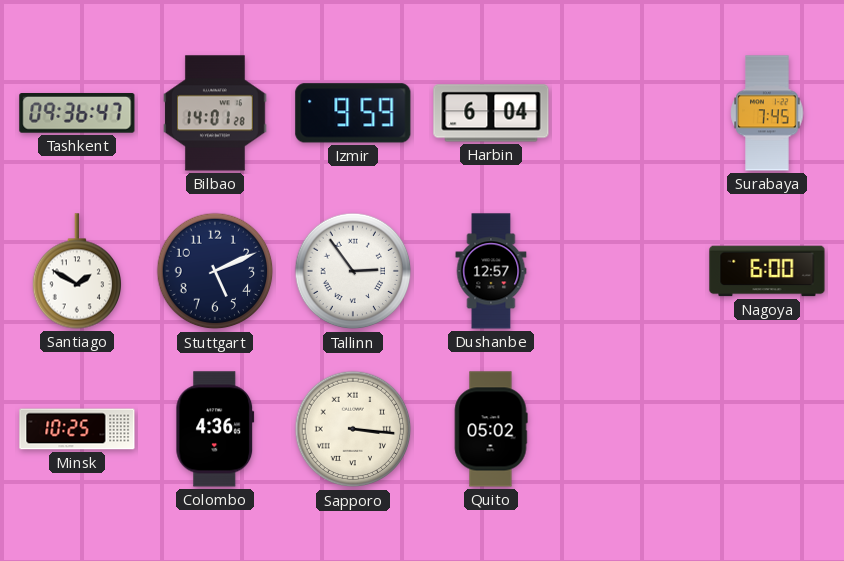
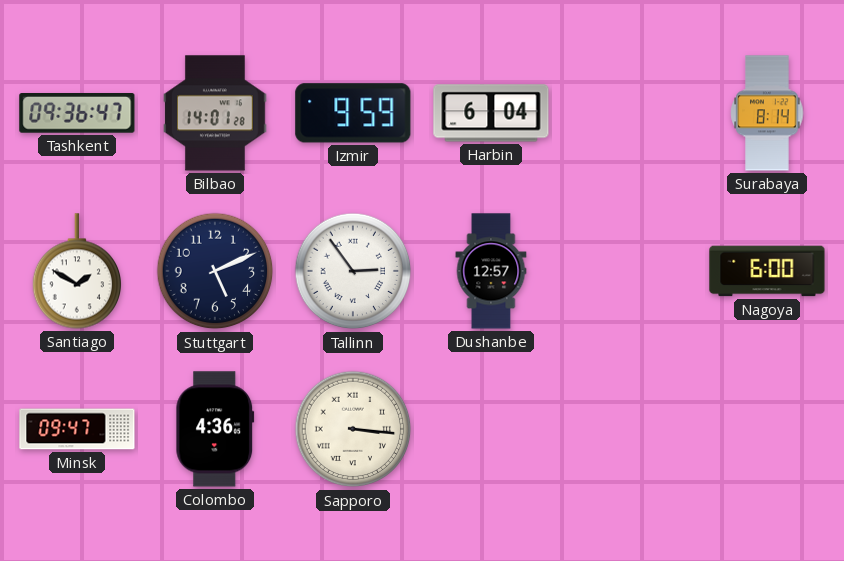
Surabaya: 7:45 -> 8:14
Minsk: 10:25 -> 09:47
Quito: 05:02 -> none
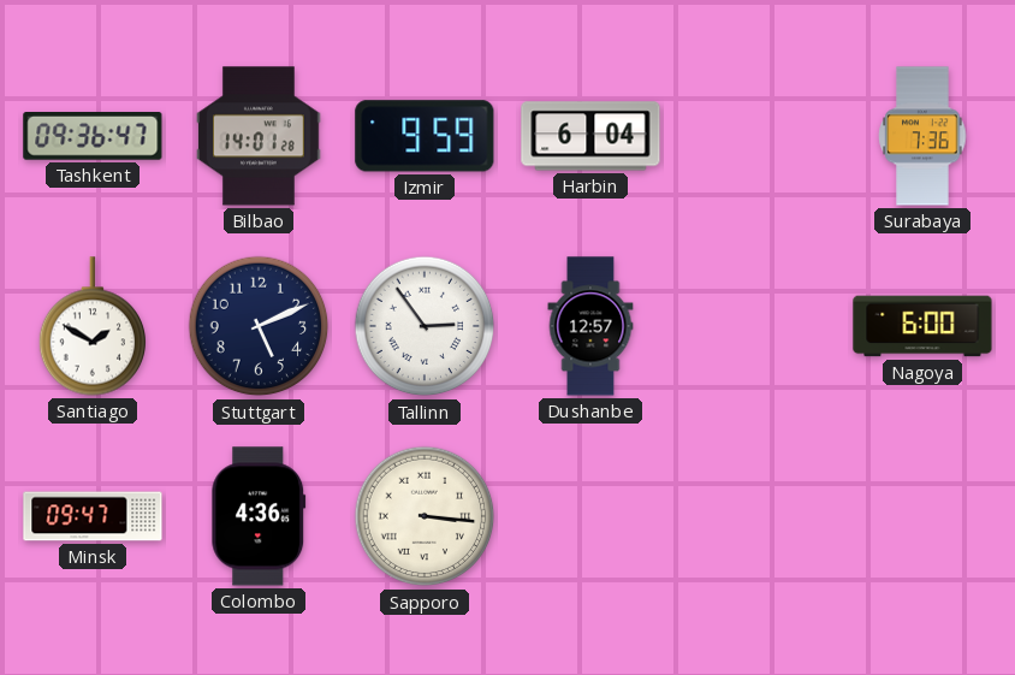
Surabaya: 8:14 -> 7:36
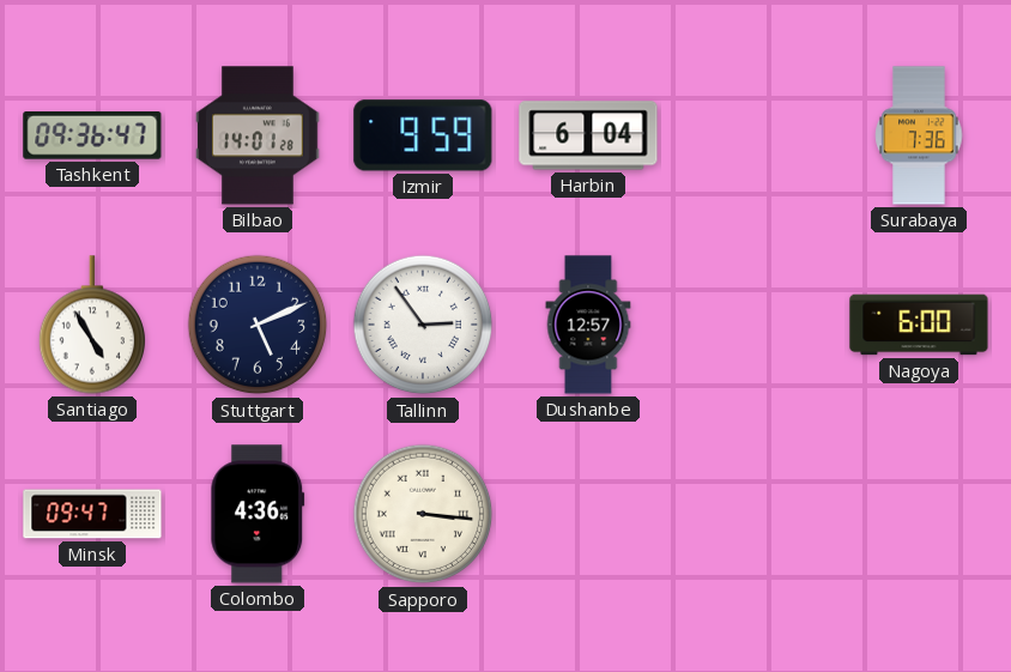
Santiago: 1:50 -> 4:55
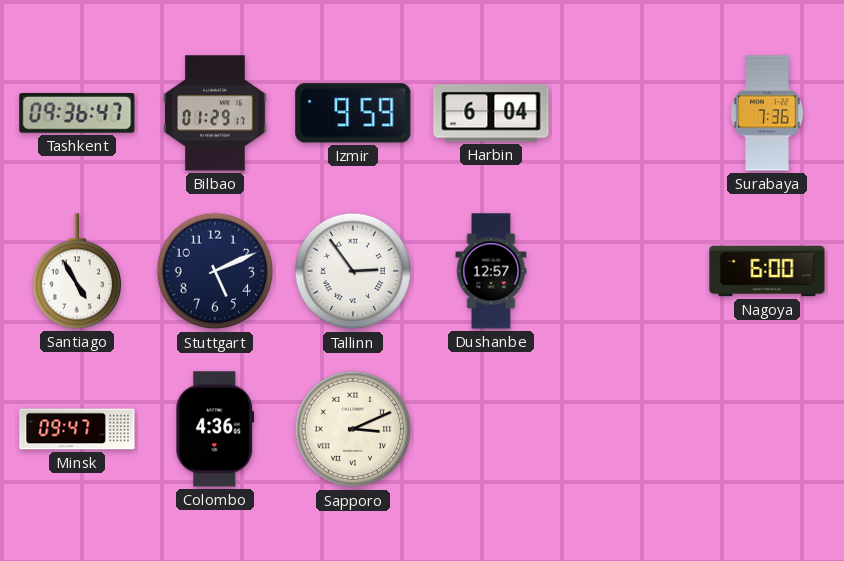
Bilbao: 14:01 -> 01:29
Sapporo: 3:16 -> 3:11
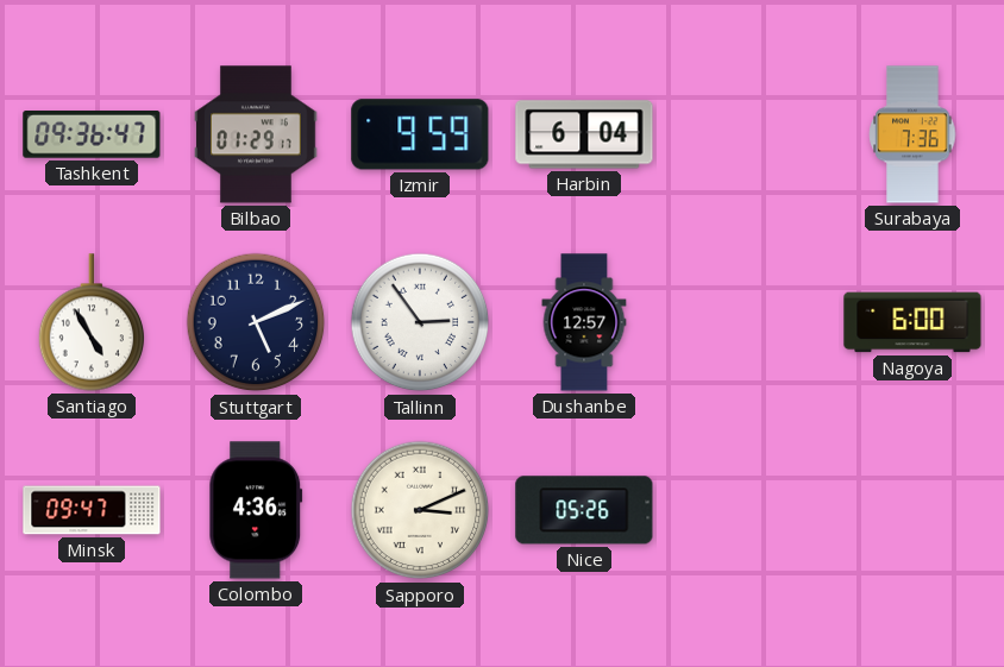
Nice: none -> 05:26
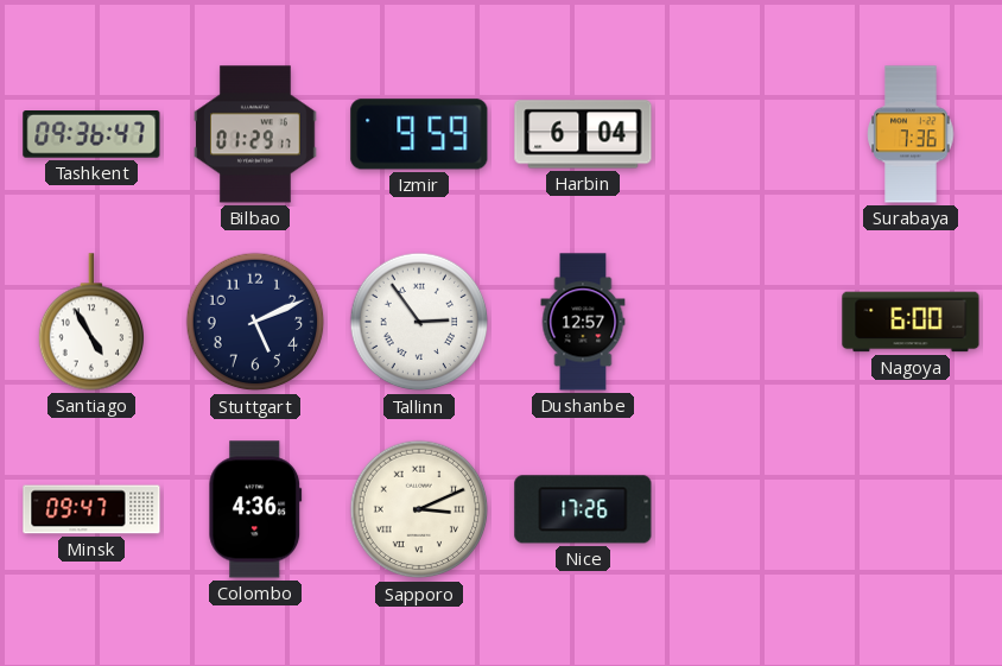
Nice: 05:26 -> 17:26
